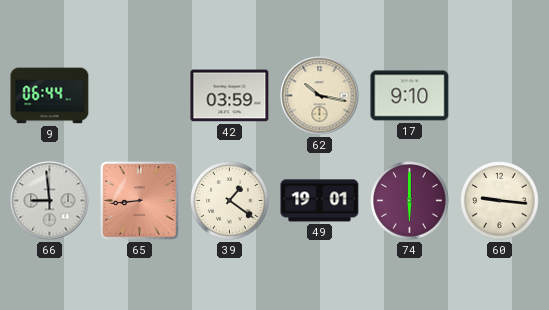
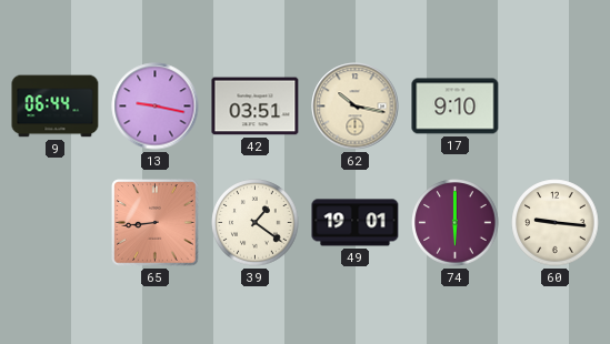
13: none -> 9:17
42: 03:59 -> 03:51
66: 8:59 -> none
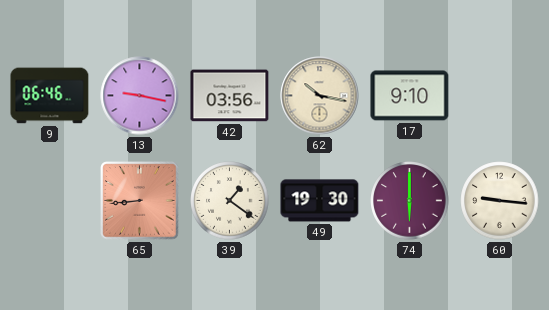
9: 06:44 -> 06:46
42: 03:51 -> 03:56
49: 19:01 -> 19:30
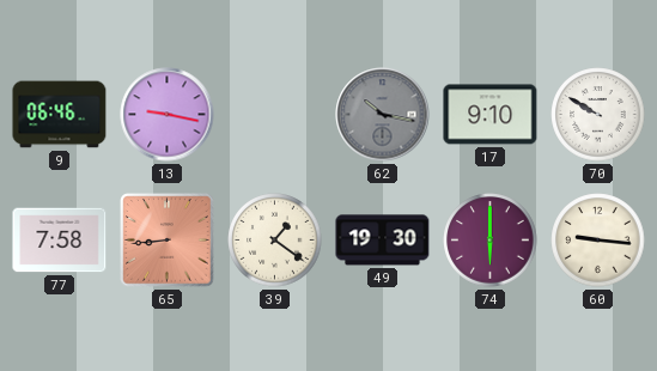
42: 03:56 -> none
62 dial: cream -> grey
70: none -> 9:50
77: none -> 7:58
